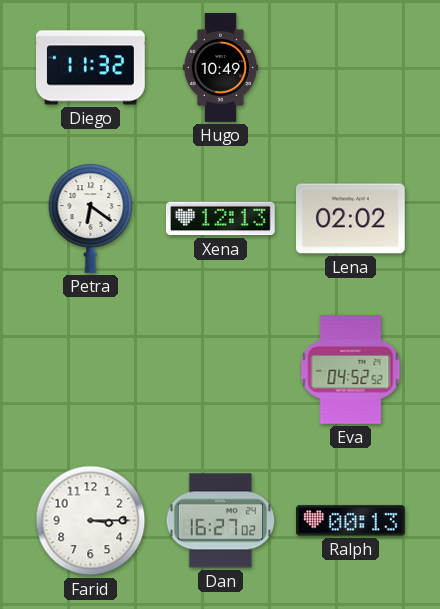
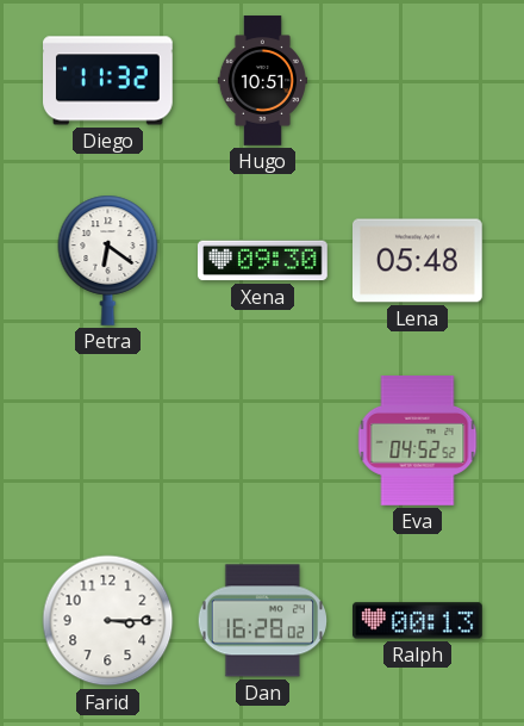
Hugo: 10:49 -> 10:51
Xena: 12:13 -> 09:30
Lena: 02:02 -> 05:48
Dan: 16:27 -> 16:28
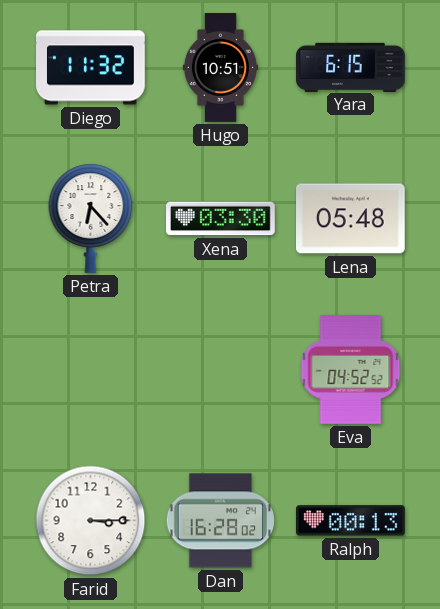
Yara: none -> 6:15
Petra: 6:21 -> 6:23
Xena: 09:30 -> 03:30
